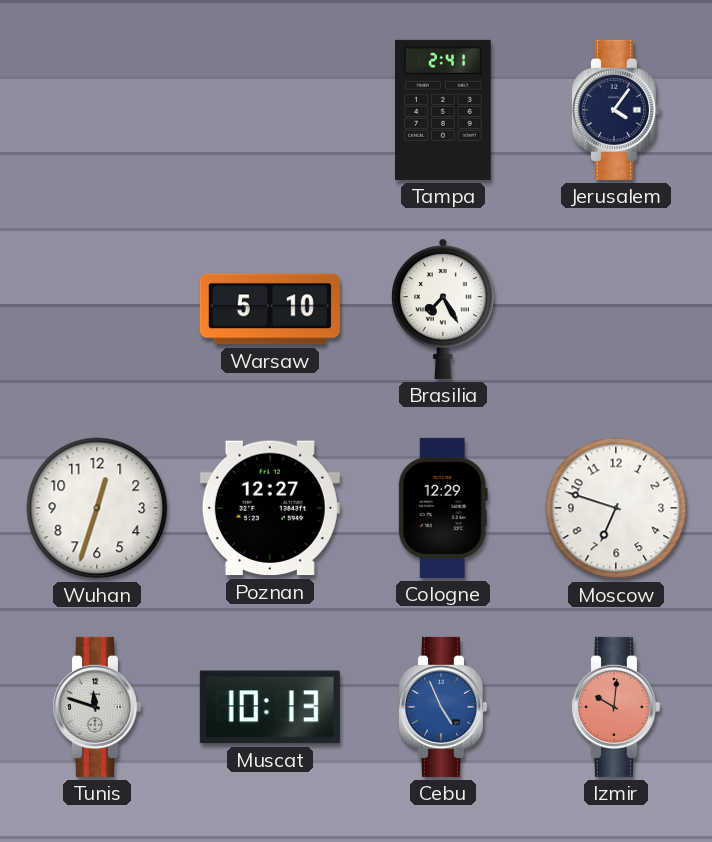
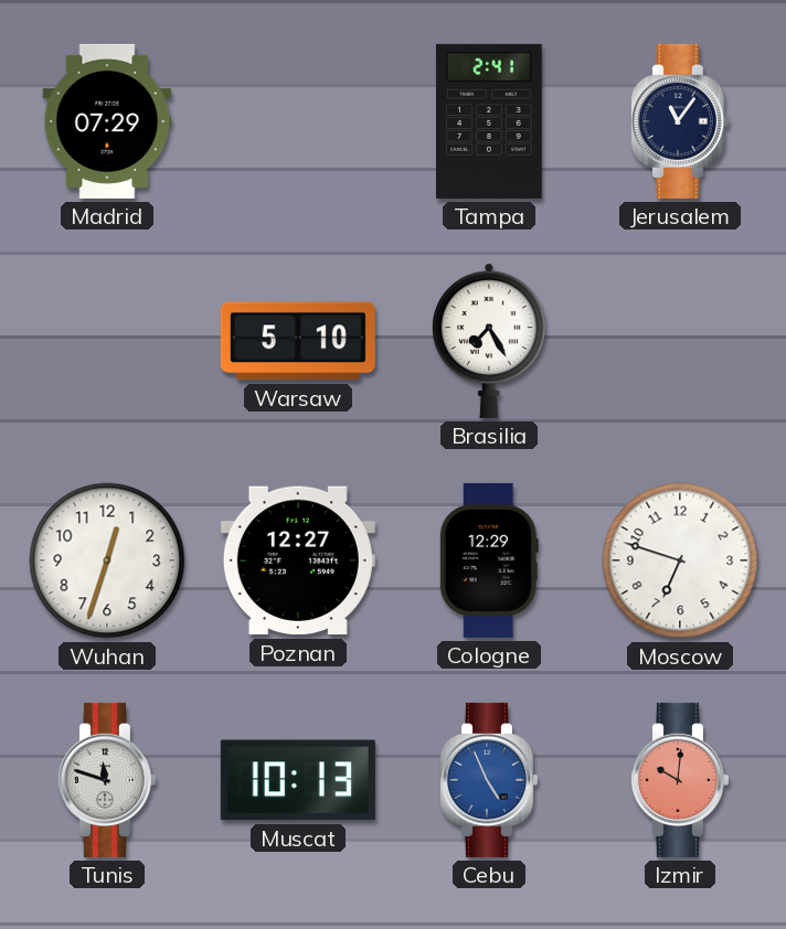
Madrid: none -> 07:29
Jerusalem: 4:06 -> 11:06
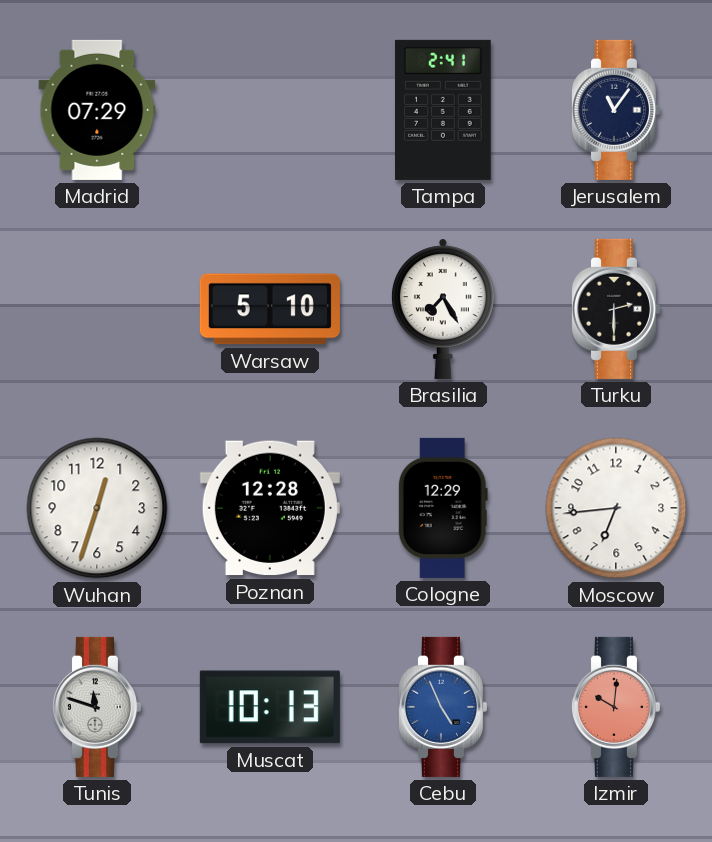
Turku: none -> 2:30
Poznan: 12:27 -> 12:28
Moscow: 6:48 -> 6:44
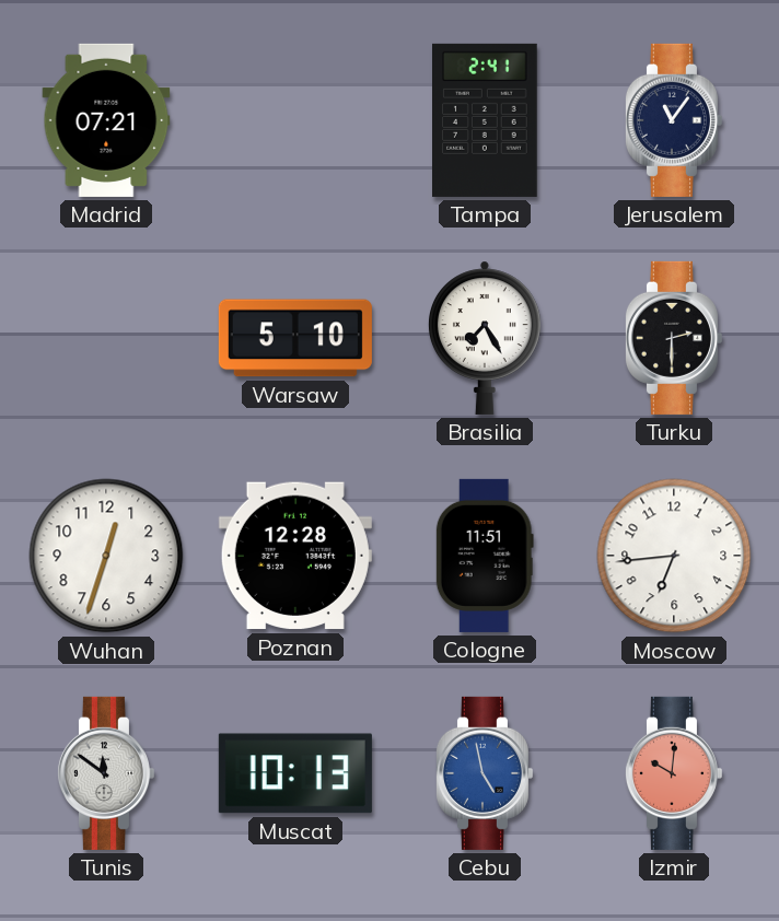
Madrid: 07:29 -> 07:21
Cologne: 12:29 -> 11:51
Tunis: 11:48 -> 11:51
Cebu: 4:56 -> 4:58
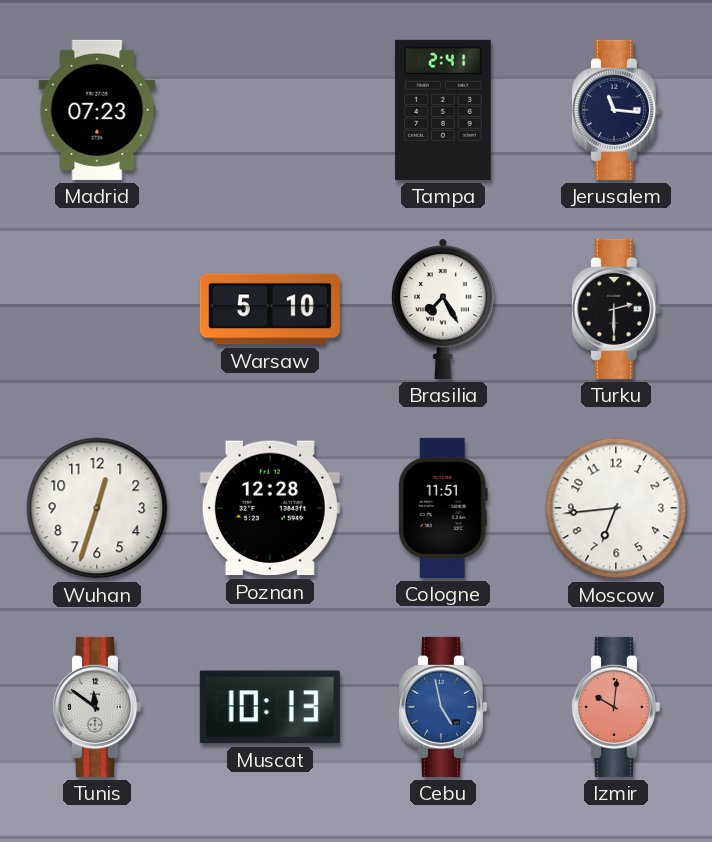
Madrid: 07:21 -> 07:23
Jerusalem: 11:06 -> 11:16
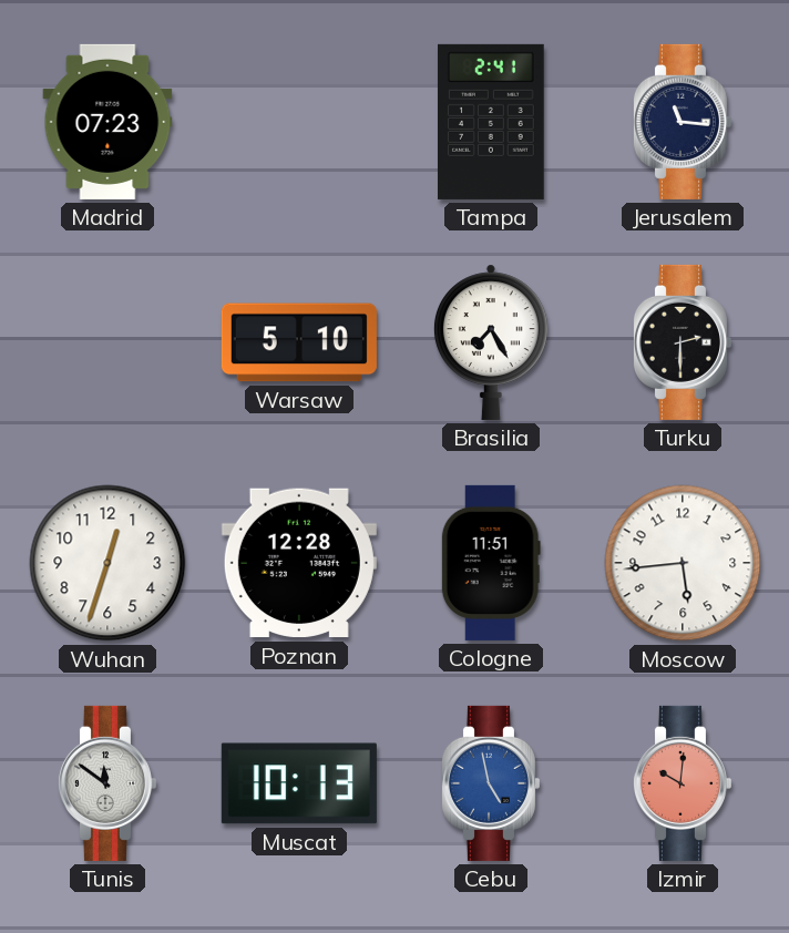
Moscow: 6:44 -> 5:44
